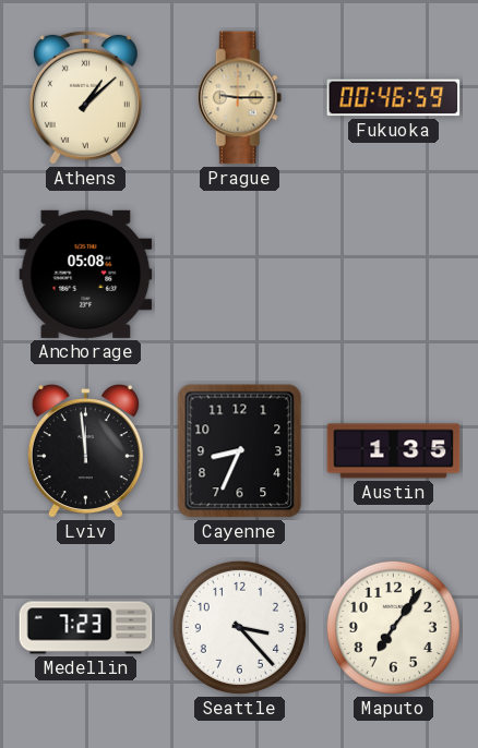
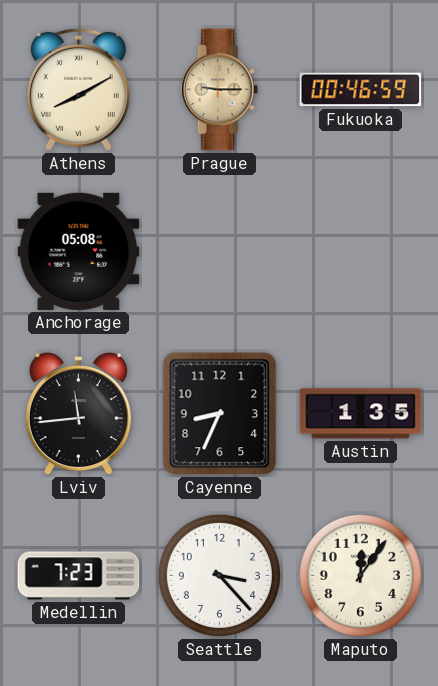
Athens: 1:08 -> 8:10
Lviv: 11:59 -> 11:44
Maputo: 7:06 -> 12:06
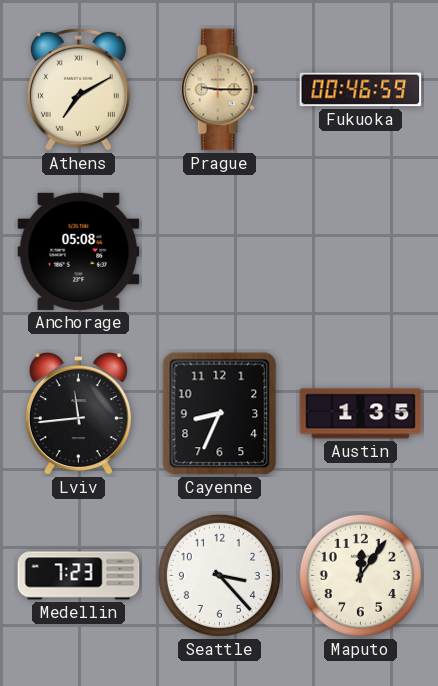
Athens: 8:10 -> 7:10
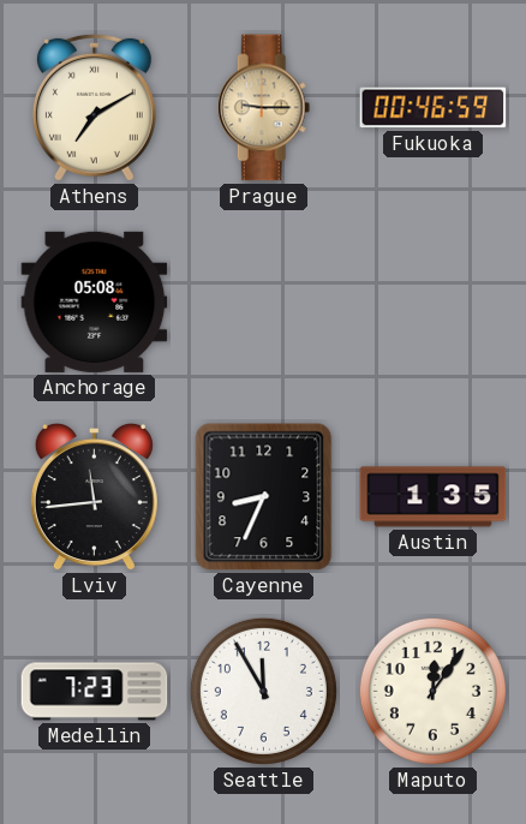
Seattle: 3:23 -> 11:55
